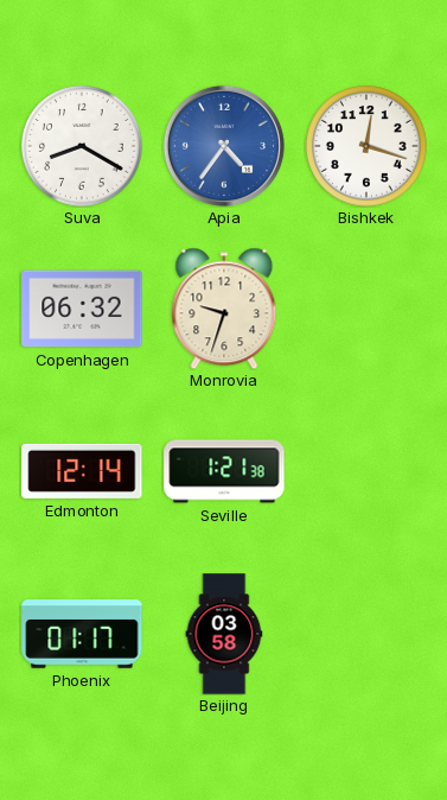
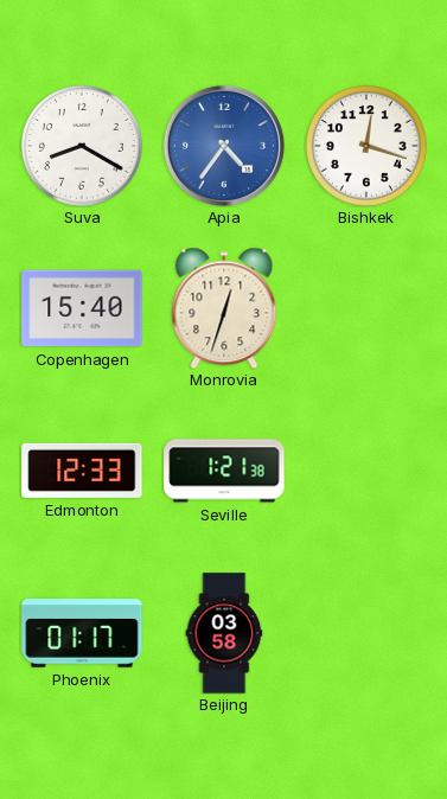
Copenhagen: 06:32 -> 15:40
Monrovia: 9:33 -> 12:33
Edmonton: 12:14 -> 12:33
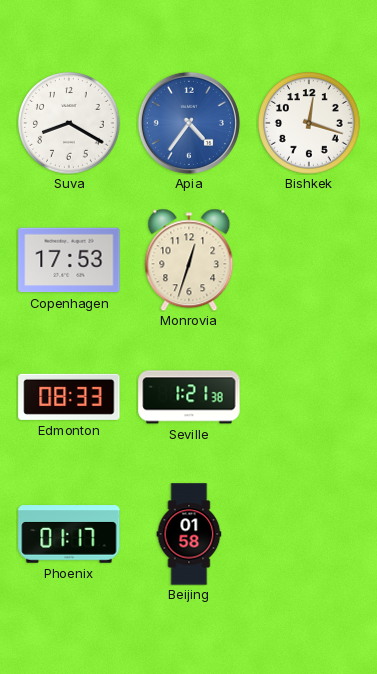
Copenhagen: 15:40 -> 17:53
Edmonton: 12:33 -> 08:33
Beijing: 03:58 -> 01:58
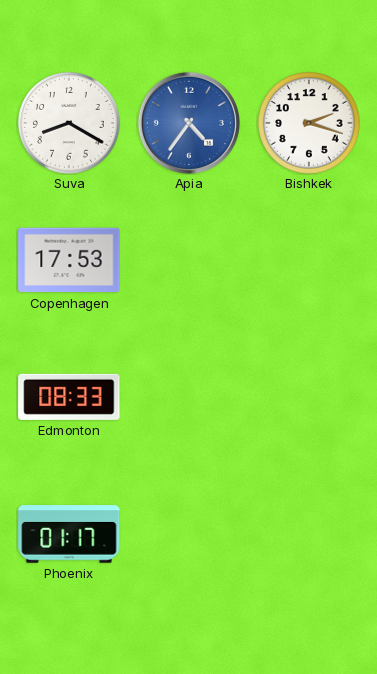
Bishkek: 12:18 -> 2:18
Monrovia: 12:33 -> none
Seville: 1:21 -> none
Beijing: 01:58 -> none
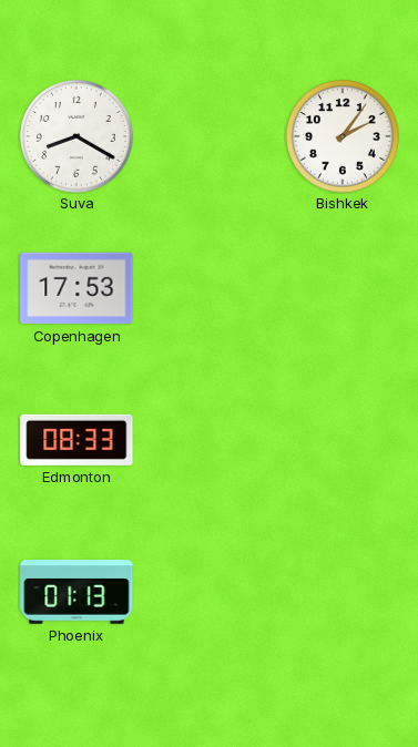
Apia: 4:36 -> none
Bishkek: 2:18 -> 2:06
Phoenix: 01:17 -> 01:13
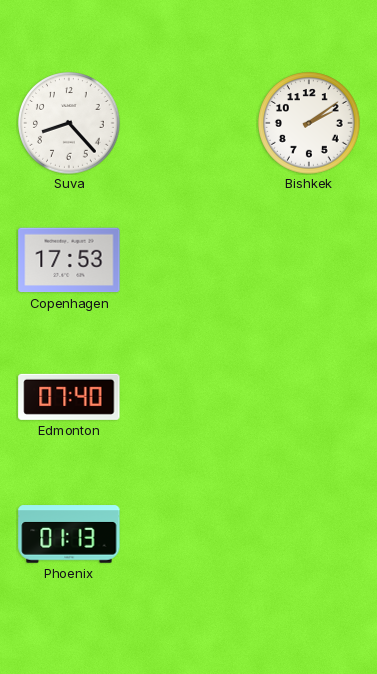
Suva: 8:20 -> 8:23
Bishkek: 2:06 -> 2:09
Edmonton: 08:33 -> 07:40
